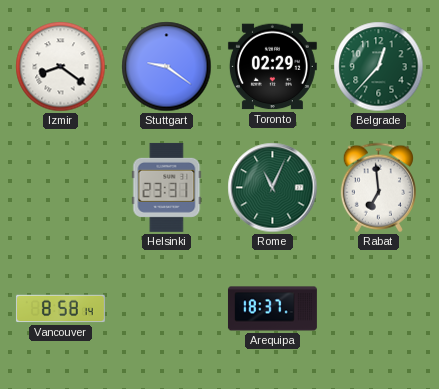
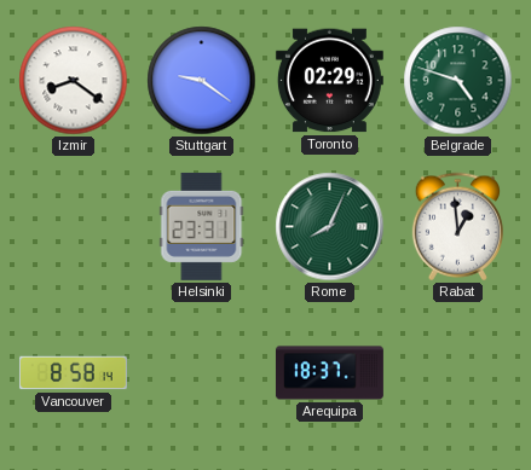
Belgrade: 12:37 -> 4:48
Rome: 11:04 -> 8:04
Rabat: 6:59 -> 12:59
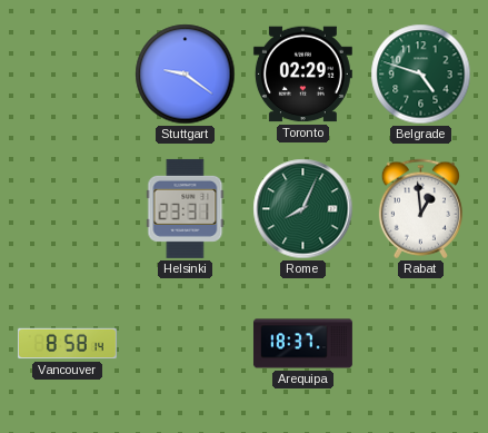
Izmir: 8:21 -> none
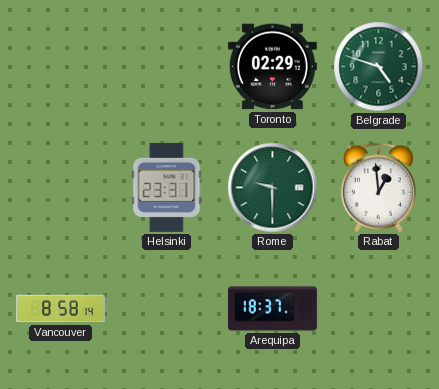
Stuttgart: 9:21 -> none
Rome: 8:04 -> 9:30
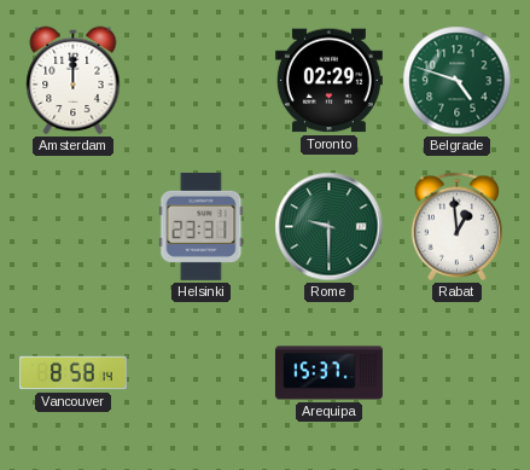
Amsterdam: none -> 12:00
Arequipa: 18:37 -> 15:37
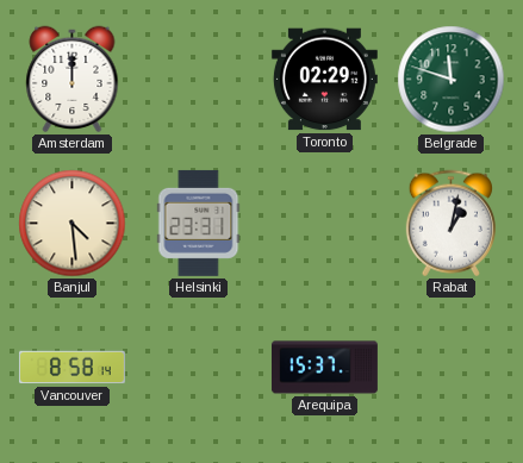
Belgrade: 4:48 -> 11:48
Banjul: none -> 4:29
Rome: 9:30 -> none
Rabat: 12:59 -> 1:02
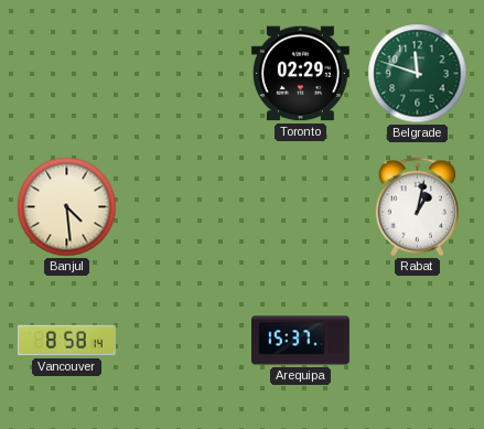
Amsterdam: 12:00 -> none
Helsinki: 23:31 -> none
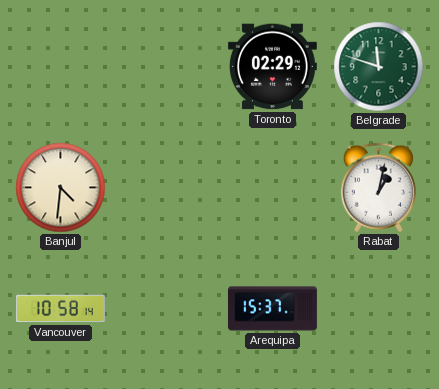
Banjul: 4:29 -> 4:31
Vancouver: 8:58 -> 10:58
